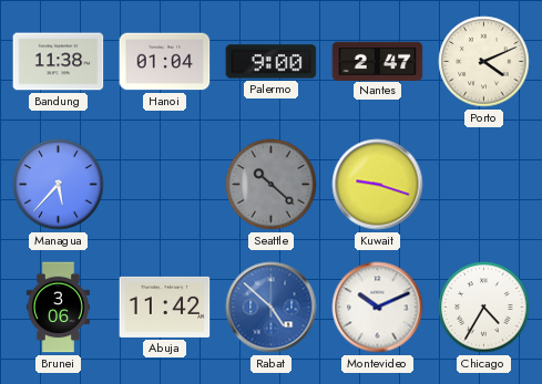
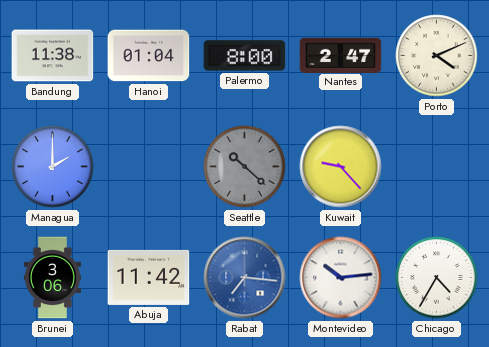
Palermo: 9:00 -> 8:00
Managua: 5:37 -> 2:00
Kuwait: 9:18 -> 9:23
Rabat: 4:52 -> 7:16
Montevideo: 10:11 -> 10:14
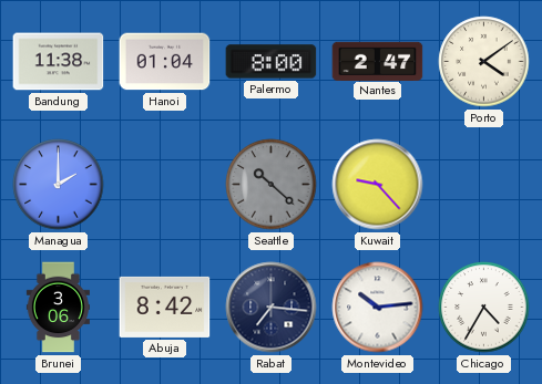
Porto: 4:11 -> 4:09
Abuja: 11:42 -> 8:42
Rabat dial: blue -> navy
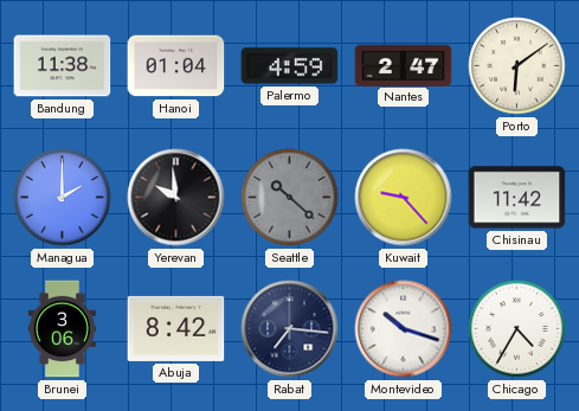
Palermo: 8:00 -> 4:59
Porto: 4:09 -> 6:09
Yerevan: none -> 9:59
Chisinau: none -> 11:42
Montevideo: 10:14 -> 10:18
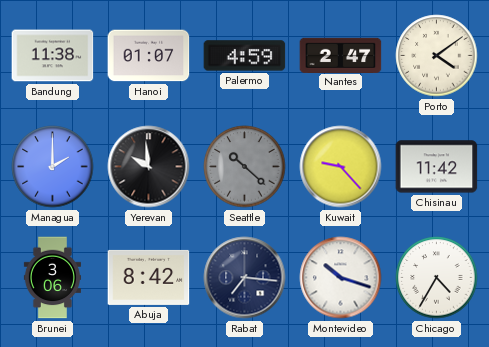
Hanoi: 01:04 -> 01:07
Porto: 6:09 -> 4:09
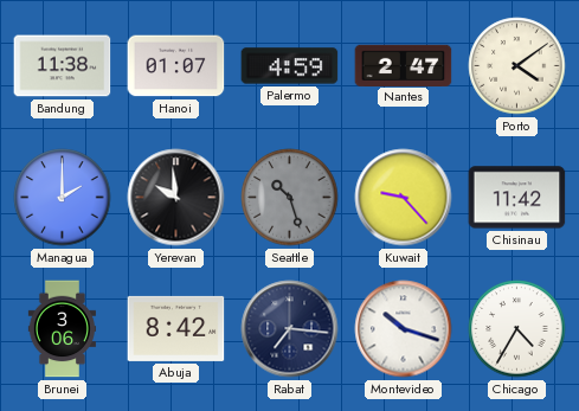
Seattle: 10:22 -> 10:27
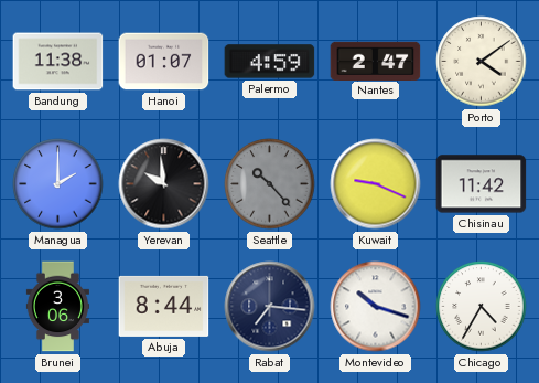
Seattle: 10:27 -> 10:23
Kuwait: 9:23 -> 9:19
Abuja: 8:42 -> 8:44
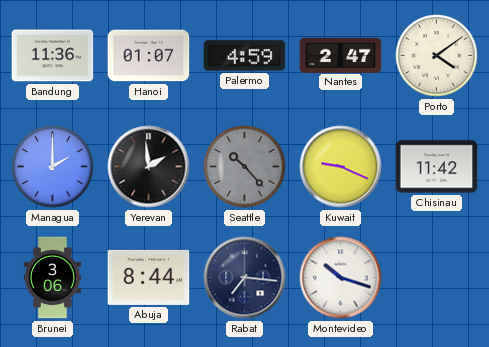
Bandung: 11:38 -> 11:36
Yerevan: 9:59 -> 1:59
Chicago: 4:35 -> none
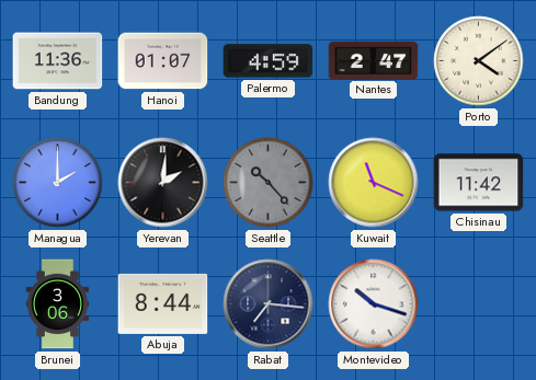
Yerevan: 1:59 -> 2:01
Kuwait: 9:19 -> 11:19
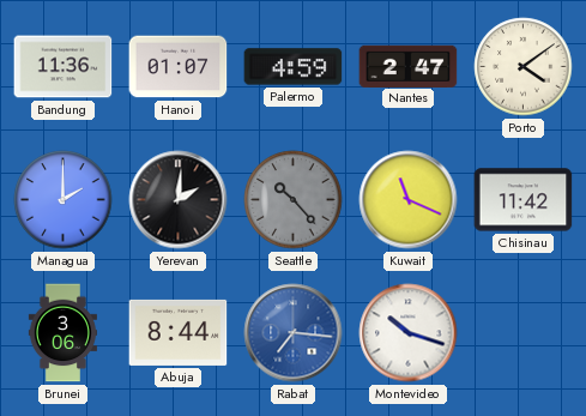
Rabat dial: navy -> blue
